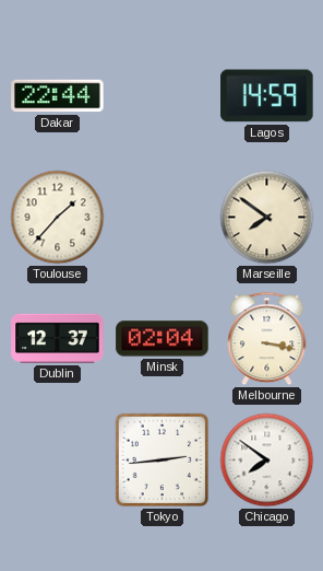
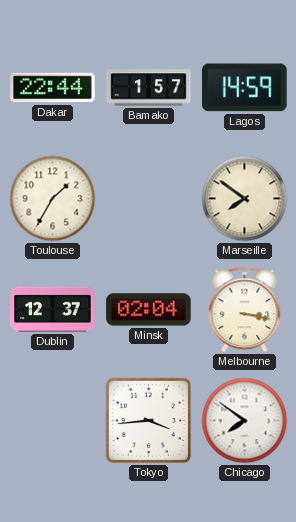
Bamako: none -> 1:57
Toulouse: 1:37 -> 1:35
Tokyo: 2:44 -> 3:44
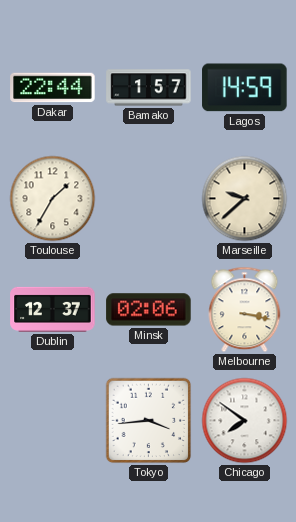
Marseille: 7:51 -> 9:38
Minsk: 02:04 -> 02:06
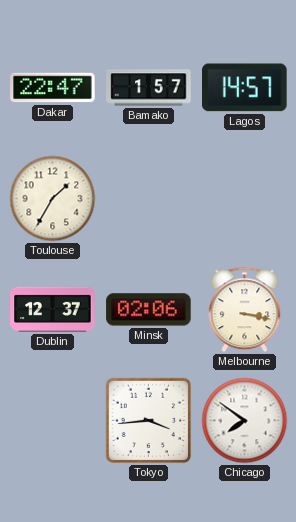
Dakar: 22:44 -> 22:47
Lagos: 14:59 -> 14:57
Marseille: 9:38 -> none
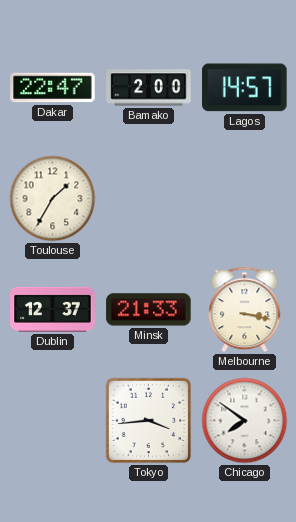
Bamako: 1:57 -> 2:00
Minsk: 02:06 -> 21:33
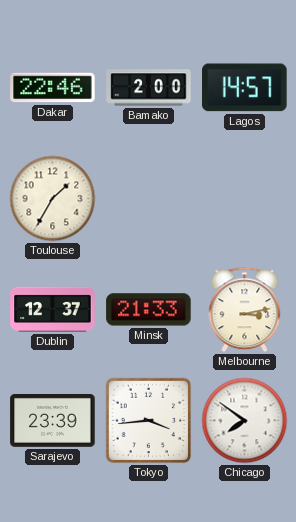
Dakar: 22:47 -> 22:46
Melbourne: 3:17 -> 3:13
Sarajevo: none -> 23:39
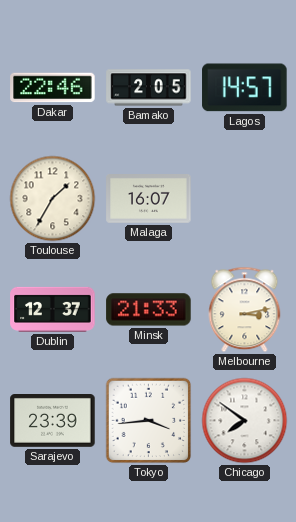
Bamako: 2:00 -> 2:05
Malaga: none -> 16:07
